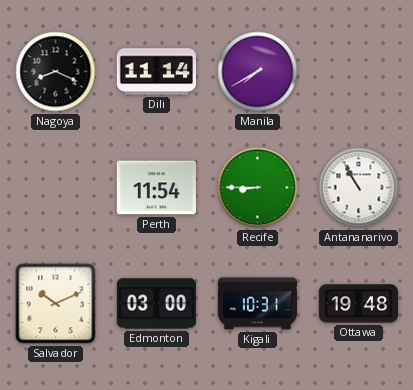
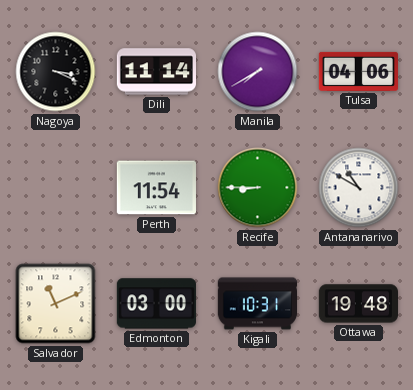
Nagoya: 8:19 -> 3:19
Tulsa: none -> 04:06
Antananarivo: 10:55 -> 10:50
Salvador: 10:11 -> 11:11
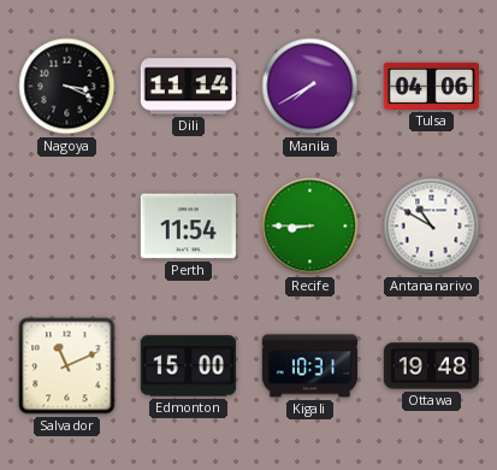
Edmonton: 03:00 -> 15:00
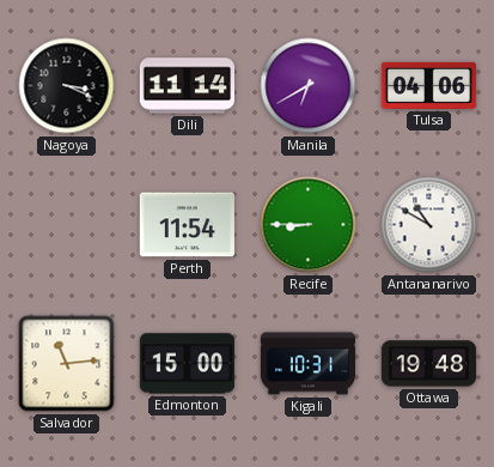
Manila: 7:40 -> 6:40
Salvador: 11:11 -> 11:14
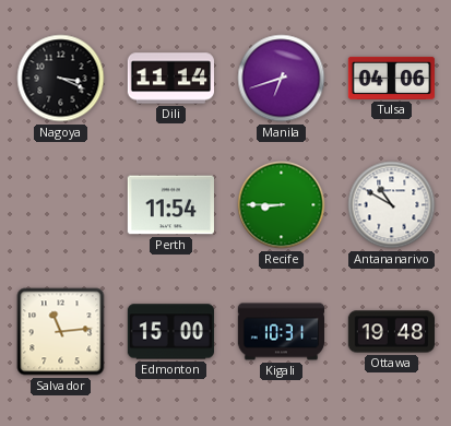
Manila: 6:40 -> 6:42
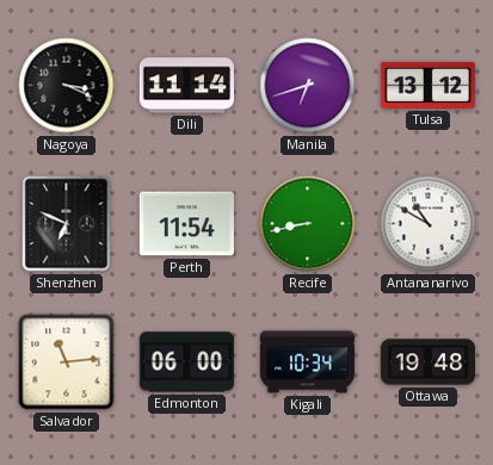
Tulsa: 04:06 -> 13:12
Shenzhen: none -> 6:49
Recife: 8:45 -> 8:43
Edmonton: 15:00 -> 06:00
Kigali: 10:31 -> 10:34
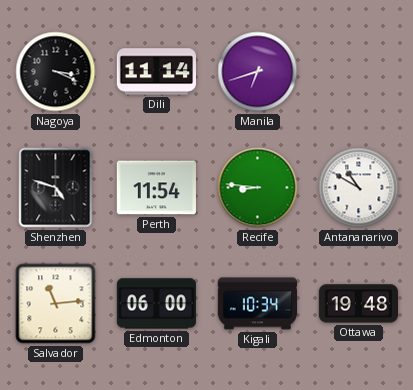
Tulsa: 13:12 -> none
Shenzhen: 6:49 -> 4:48
Recife: 8:43 -> 8:46
